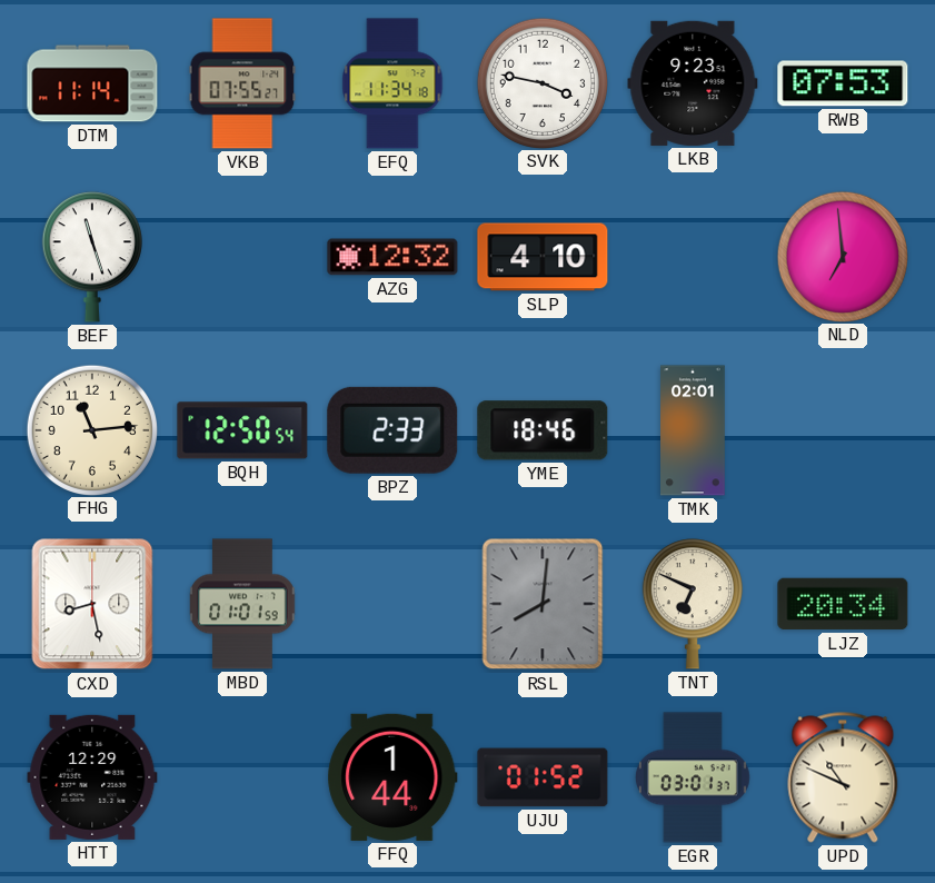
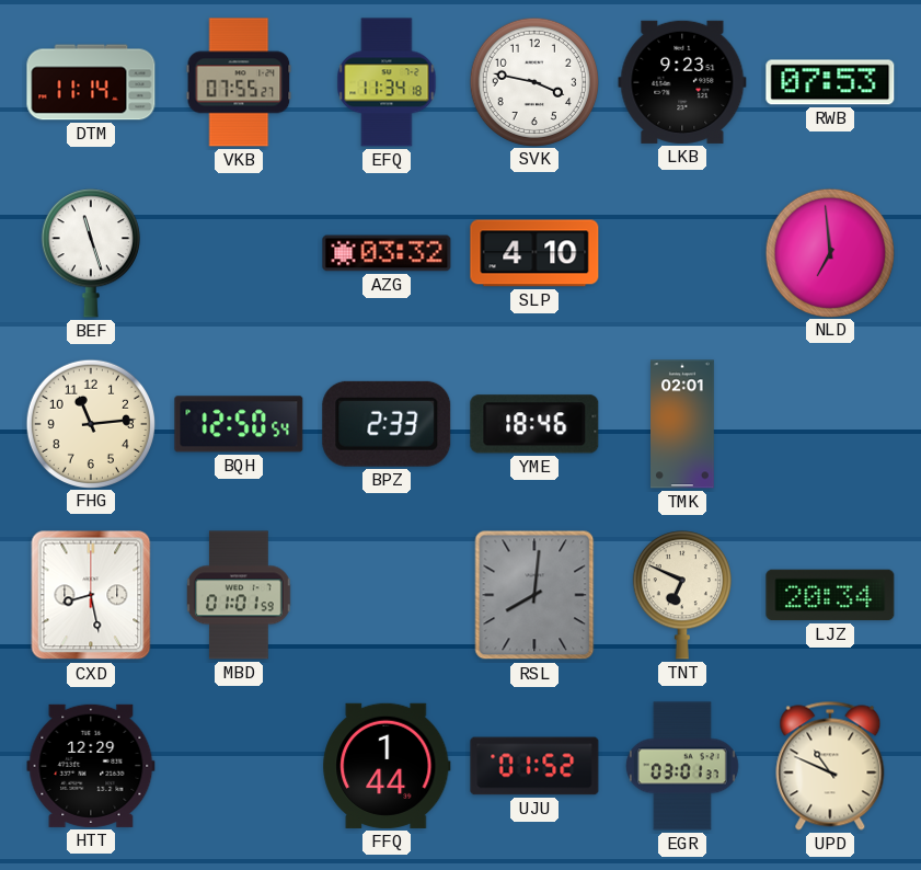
AZG: 12:32 -> 03:32
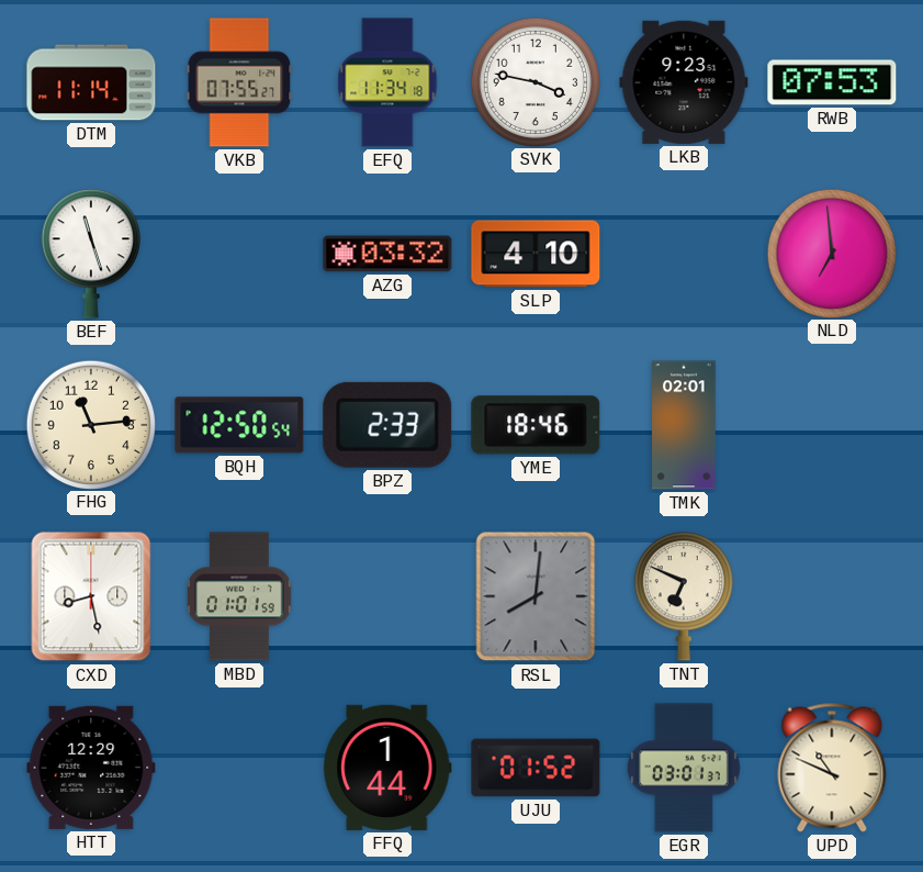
LJZ: 20:34 -> none
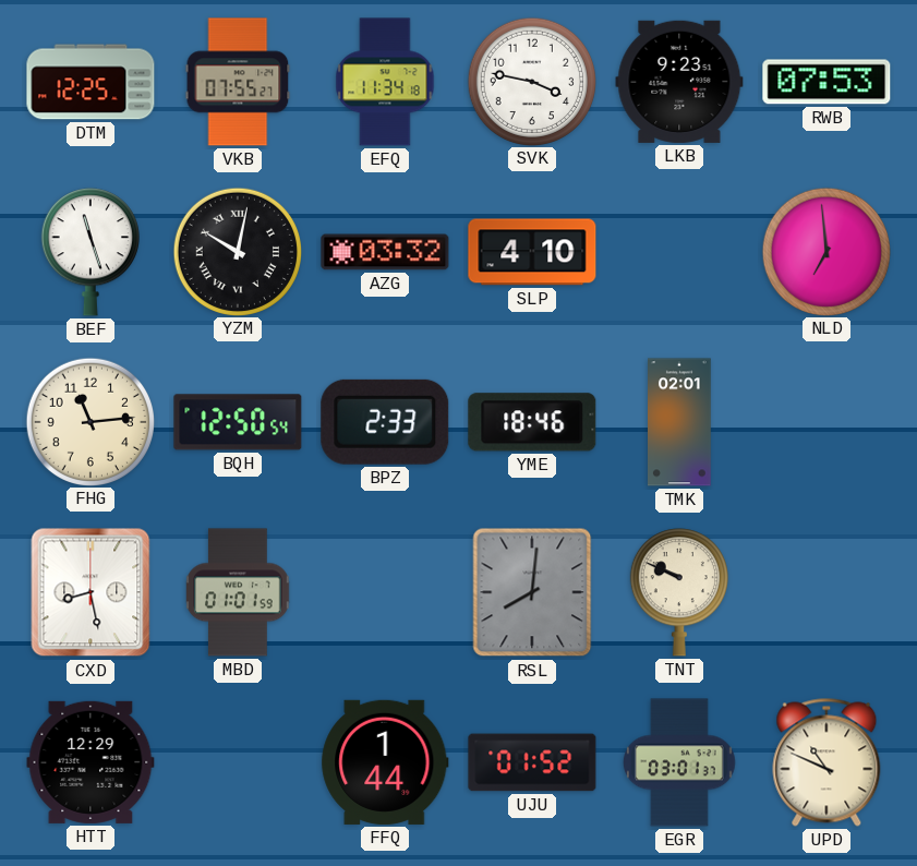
DTM: 11:14 -> 12:25
YZM: none -> 10:02
TNT: 6:49 -> 9:49
